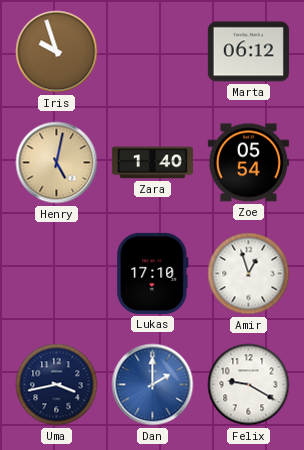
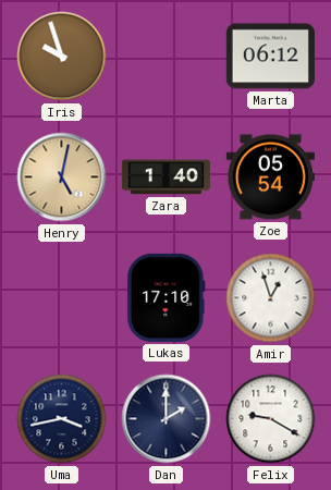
Dan dial: blue -> navy
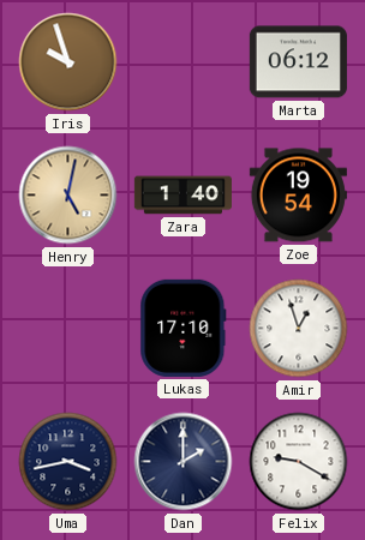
Zoe: 05:54 -> 19:54
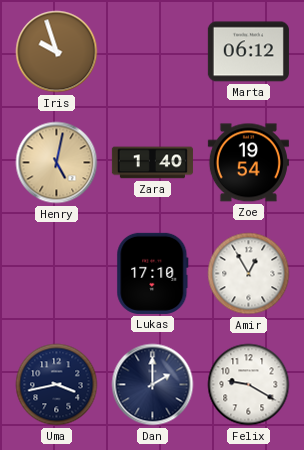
Amir: 12:57 -> 12:55
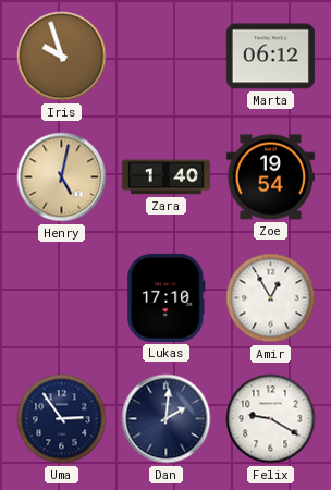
Uma: 3:43 -> 2:54
Dan: 2:00 -> 2:01
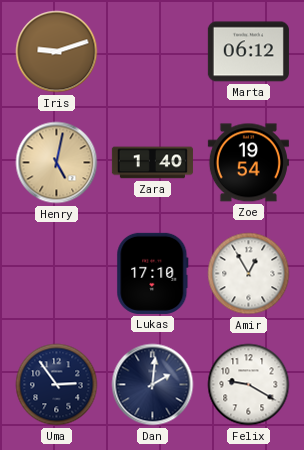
Iris: 9:57 -> 9:12
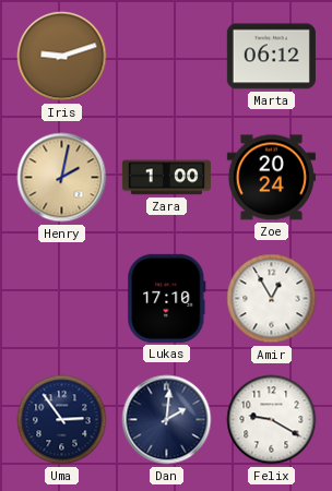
Henry: 5:02 -> 2:02
Zara: 1:40 -> 1:00
Zoe: 19:54 -> 20:24
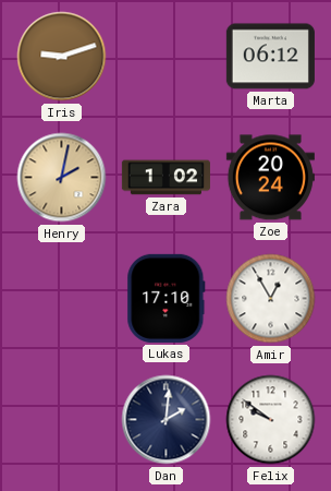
Zara: 1:00 -> 1:02
Uma: 2:54 -> none
Felix: 9:20 -> 9:51
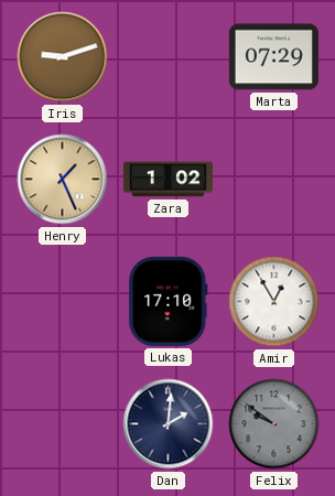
Marta: 06:12 -> 07:29
Henry: 2:02 -> 1:26
Zoe: 20:24 -> none
Felix dial: white -> grey
